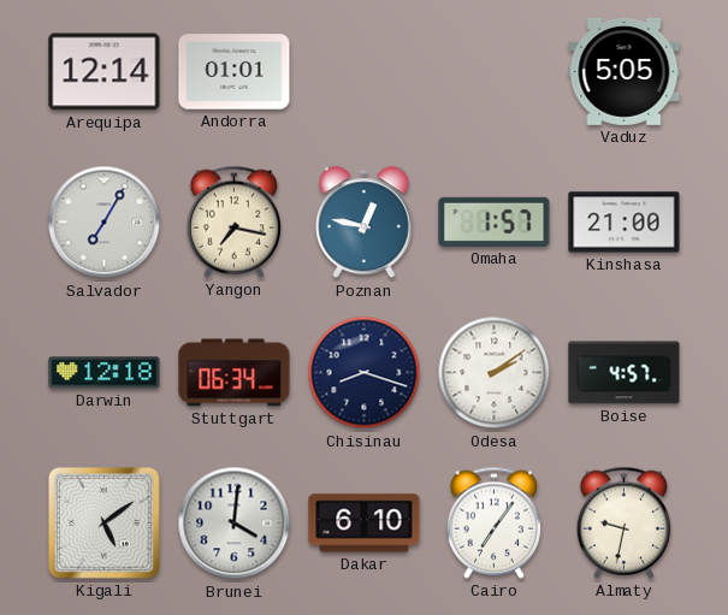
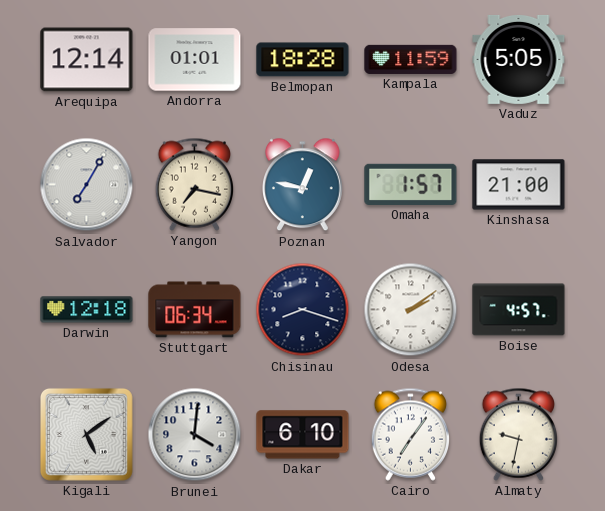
Belmopan: none -> 18:28
Kampala: none -> 11:59
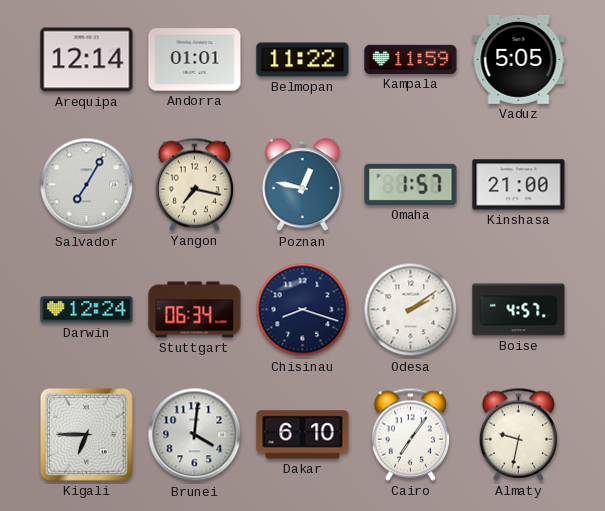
Belmopan: 18:28 -> 11:22
Darwin: 12:18 -> 12:24
Kigali: 5:09 -> 6:45
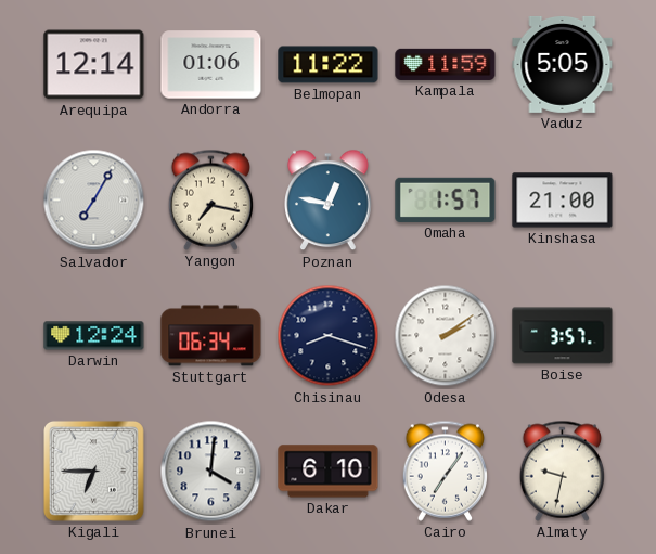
Andorra: 01:01 -> 01:06
Boise: 4:57 -> 3:57
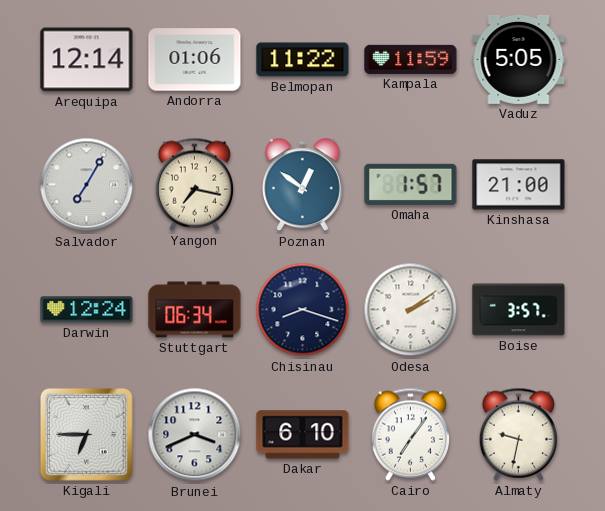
Poznan: 12:47 -> 12:51
Brunei: 4:01 -> 3:41
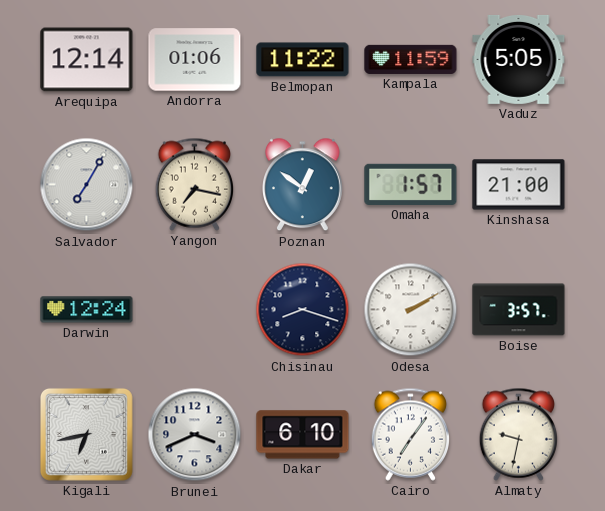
Stuttgart: 06:34 -> none
Odesa: 2:09 -> 2:10
Kigali: 6:45 -> 6:43
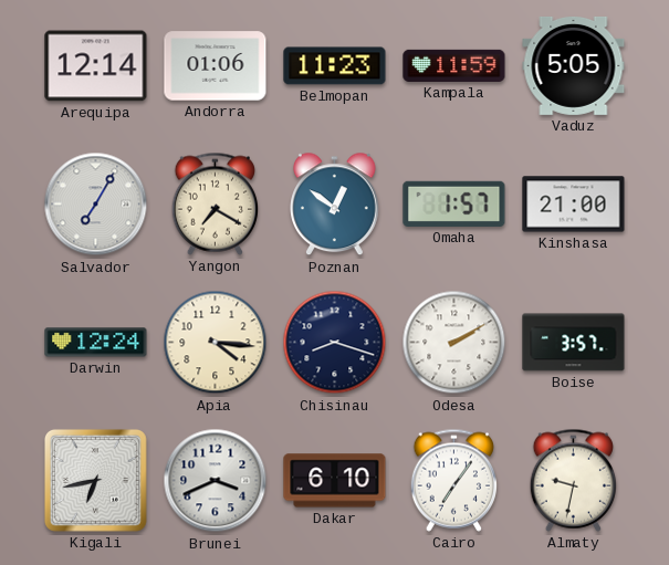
Belmopan: 11:22 -> 11:23
Yangon: 7:17 -> 7:20
Apia: none -> 4:16
